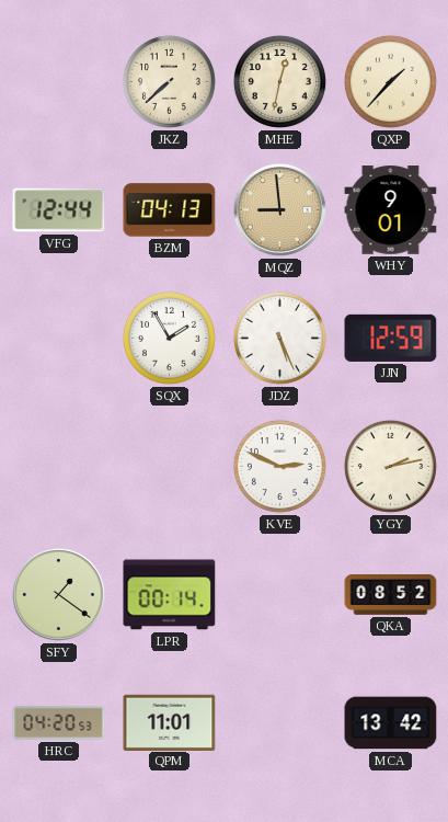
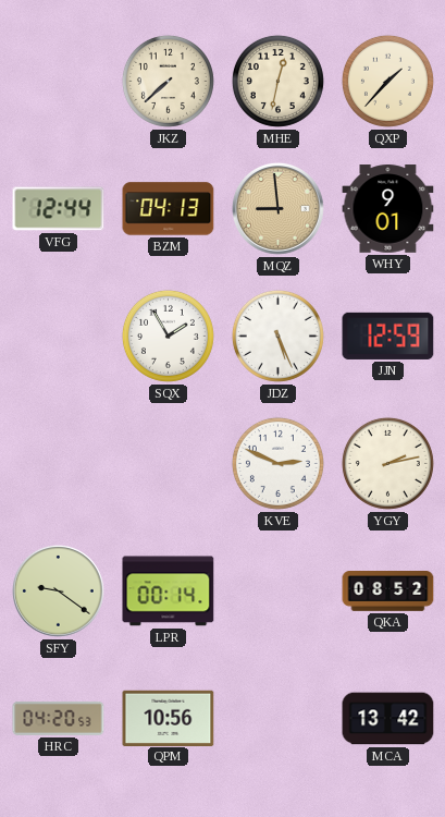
SFY: 1:21 -> 9:21
QPM: 11:01 -> 10:56
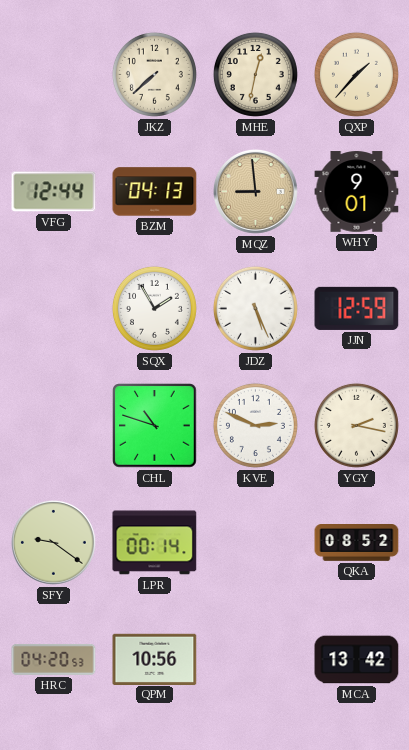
CHL: none -> 10:48
YGY: 2:13 -> 2:17
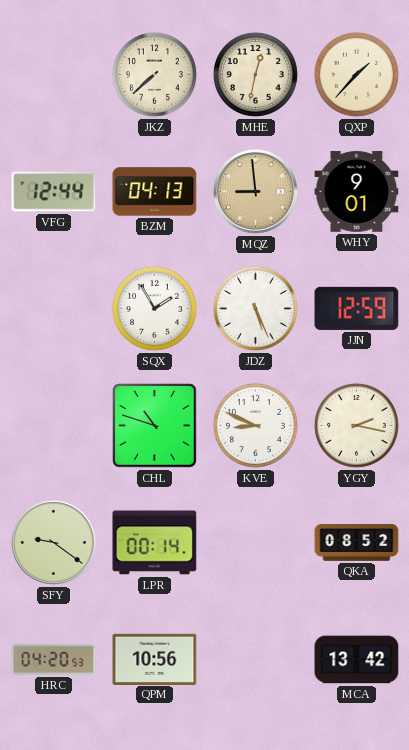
KVE: 2:49 -> 8:49
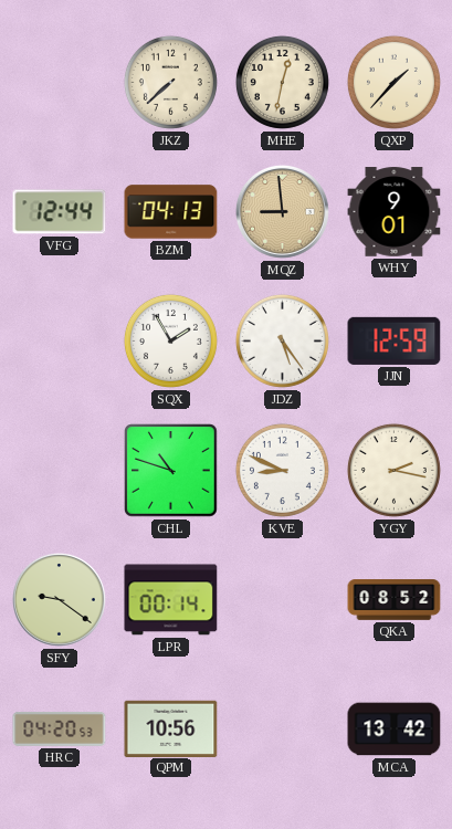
JDZ: 5:26 -> 5:24
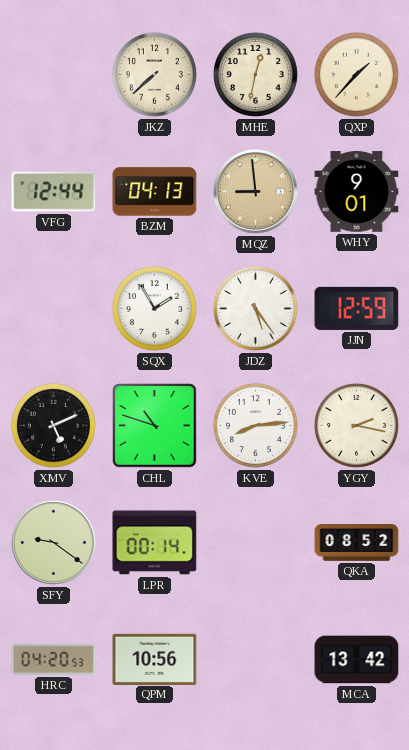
XMV: none -> 5:11
KVE: 8:49 -> 8:14
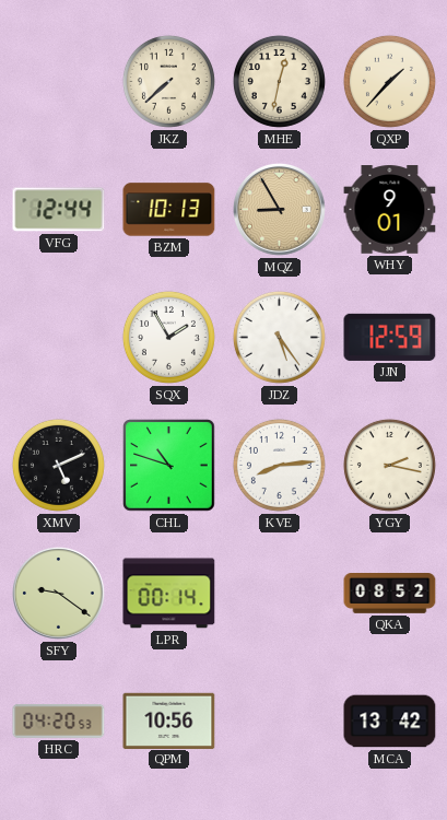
BZM: 04:13 -> 10:13
MQZ: 8:59 -> 8:55
